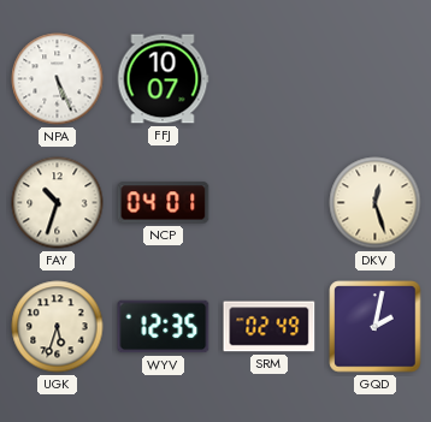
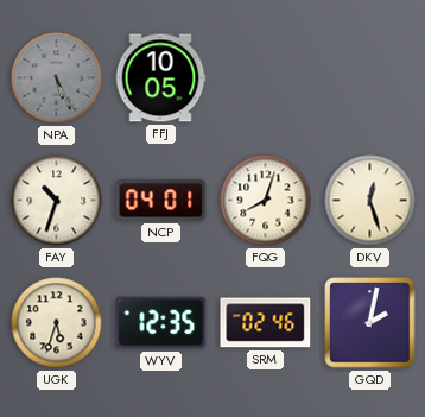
NPA dial: white -> grey
FFJ: 10:07 -> 10:05
FQG: none -> 8:03
SRM: 02:49 -> 02:46
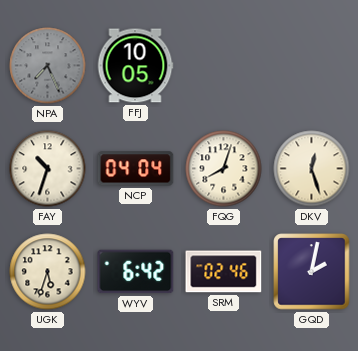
NPA: 5:26 -> 7:26
NCP: 04:01 -> 04:04
WYV: 12:35 -> 6:42
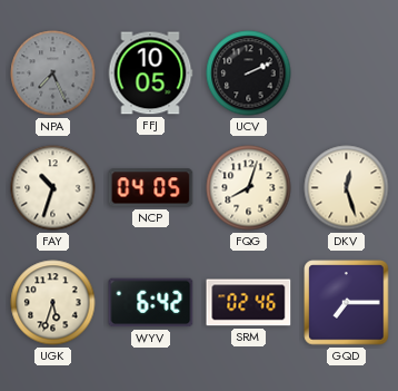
UCV: none -> 2:11
NCP: 04:04 -> 04:05
GQD: 2:02 -> 7:15
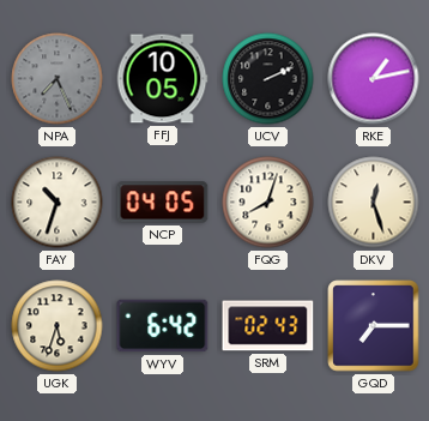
RKE: none -> 1:13
SRM: 02:46 -> 02:43
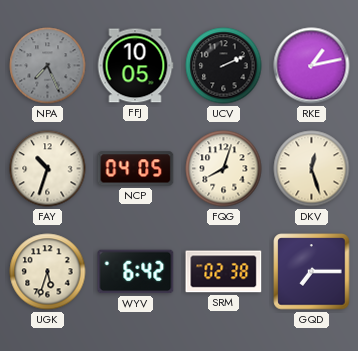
SRM: 02:43 -> 02:38
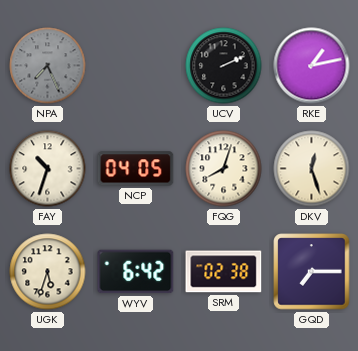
FFJ: 10:05 -> none
